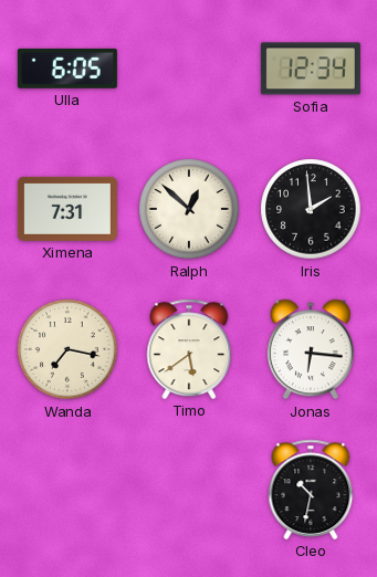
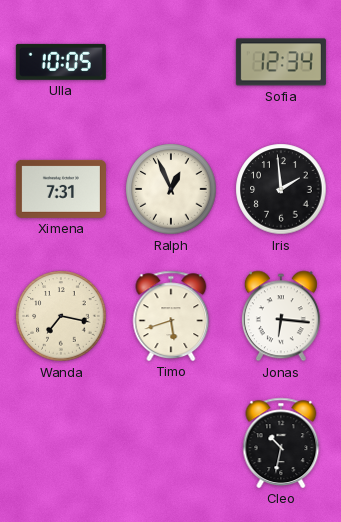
Ulla: 6:05 -> 10:05
Ralph: 12:52 -> 12:56
Timo: 5:39 -> 5:42
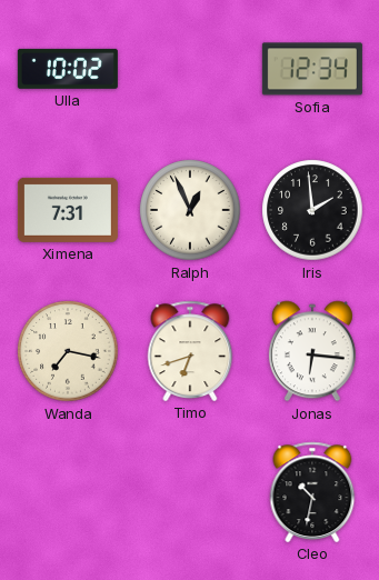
Ulla: 10:05 -> 10:02
Timo: 5:42 -> 6:42
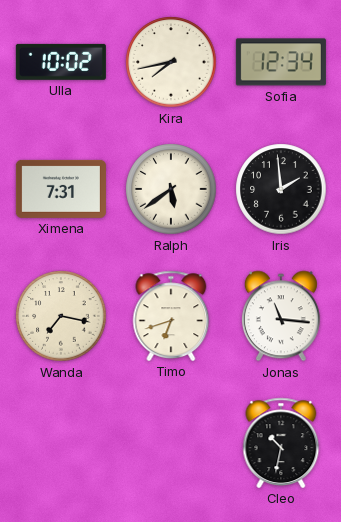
Kira: none -> 7:43
Ralph: 12:56 -> 5:39
Jonas: 6:16 -> 11:16
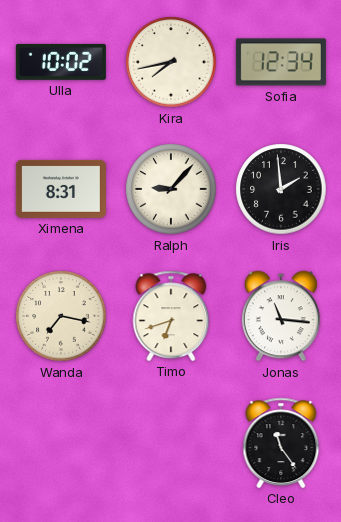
Ximena: 7:31 -> 8:31
Ralph: 5:39 -> 9:07
Cleo: 10:32 -> 11:24
